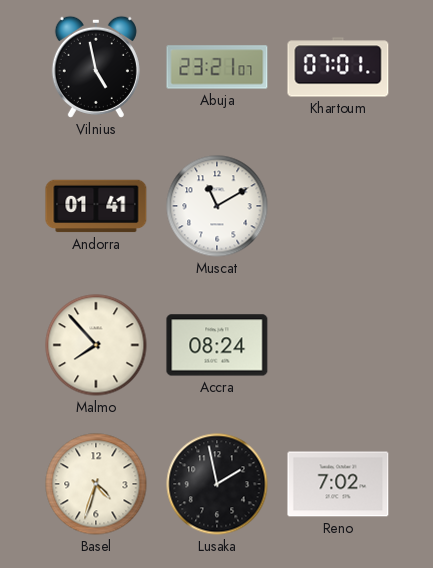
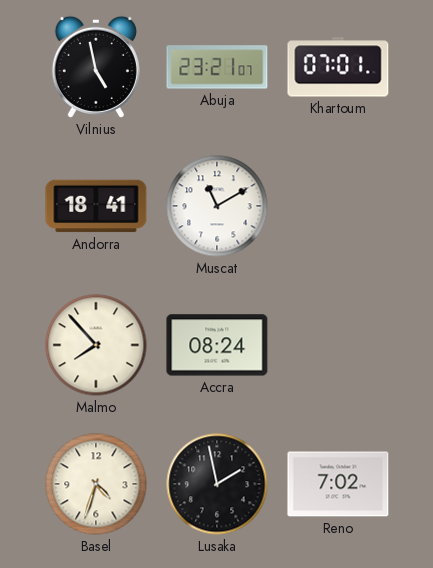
Andorra: 01:41 -> 18:41
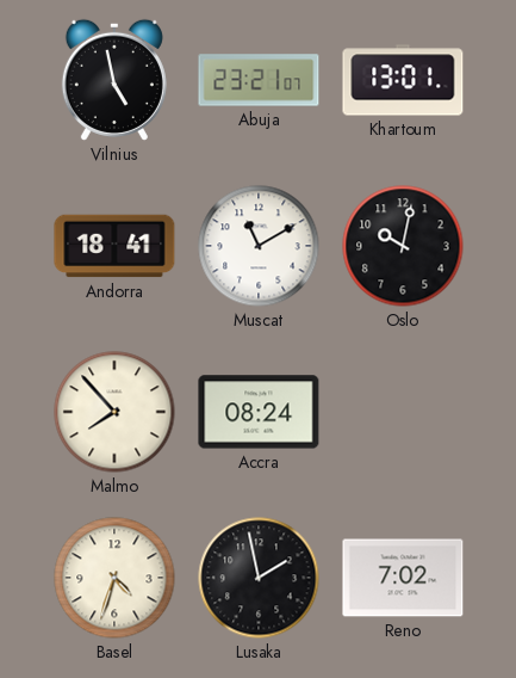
Khartoum: 07:01 -> 13:01
Oslo: none -> 10:02
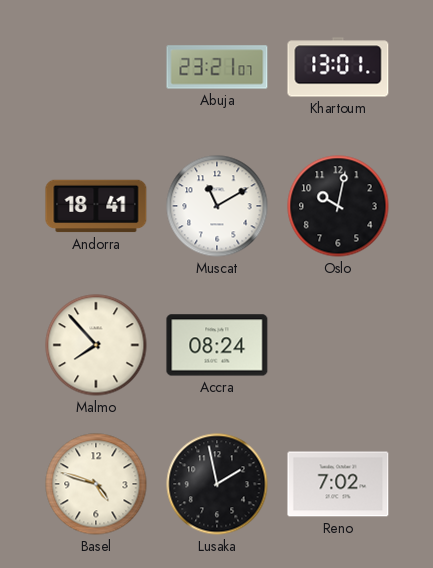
Vilnius: 4:58 -> none
Basel: 4:33 -> 4:48
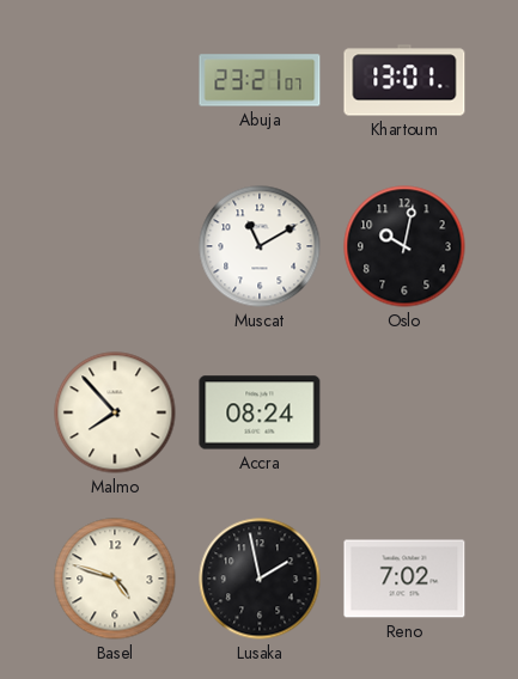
Andorra: 18:41 -> none
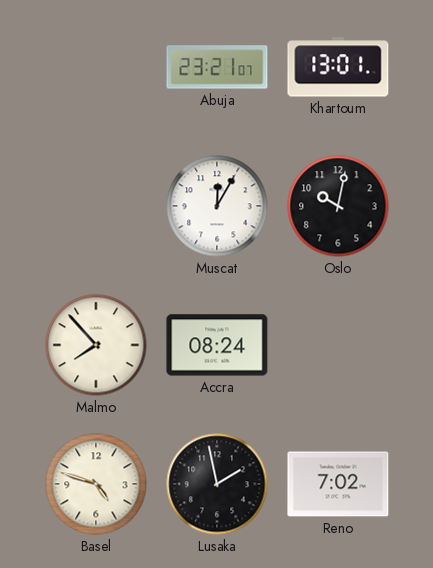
Muscat: 11:10 -> 12:05
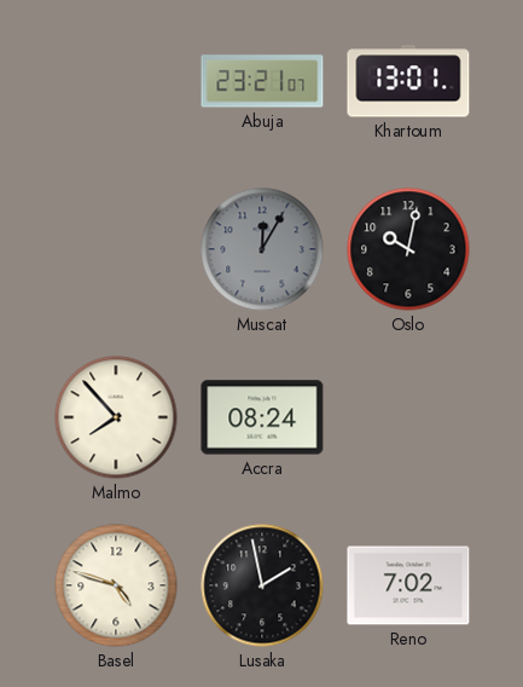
Muscat dial: white -> grey
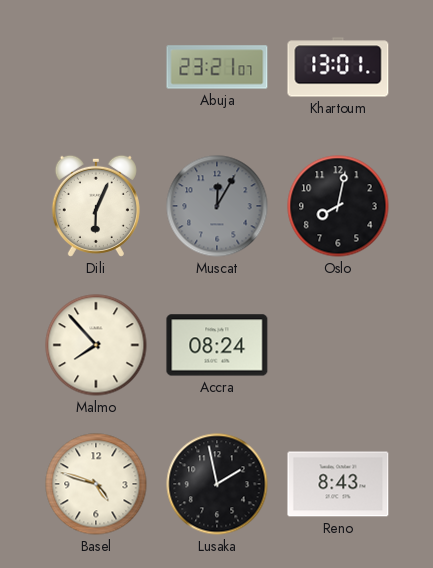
Dili: none -> 6:04
Oslo: 10:02 -> 8:02
Reno: 7:02 -> 8:43
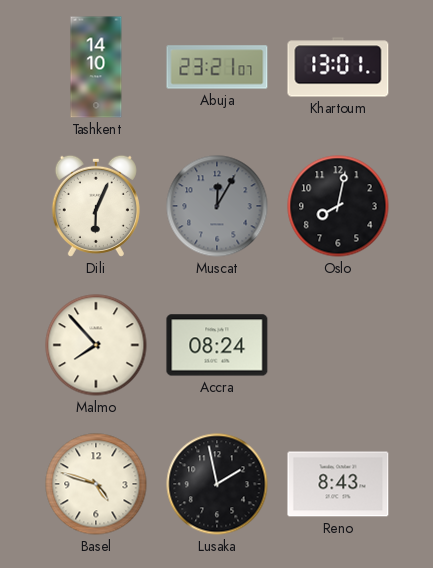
Tashkent: none -> 14:10
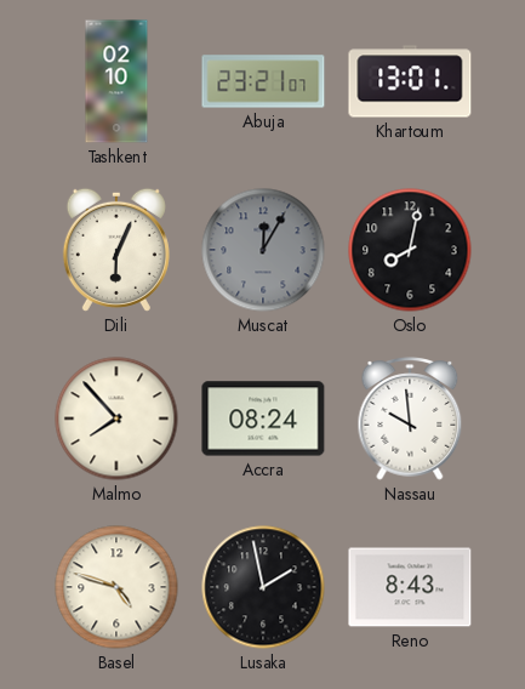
Tashkent: 14:10 -> 02:10
Nassau: none -> 9:59
